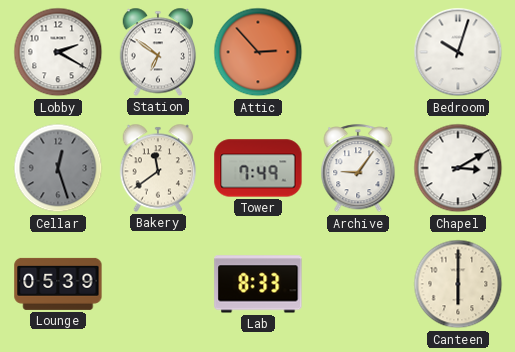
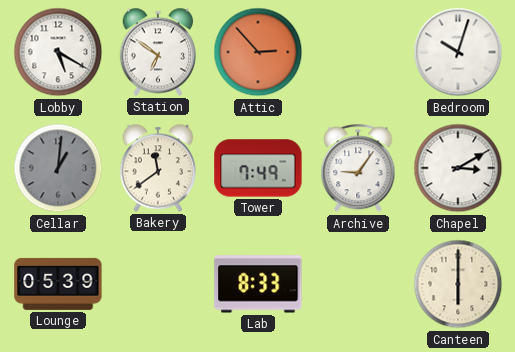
Lobby: 2:20 -> 5:20
Cellar: 12:27 -> 1:01
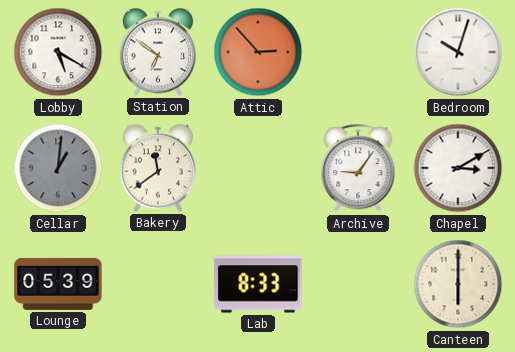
Tower: 7:49 -> none
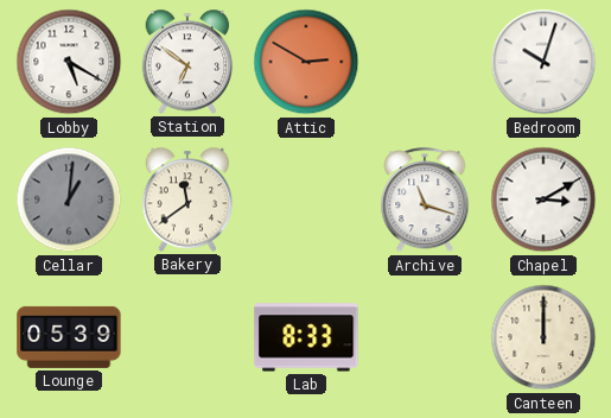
Attic: 2:53 -> 2:50
Archive: 9:06 -> 11:18
Canteen: 6:00 -> 12:00
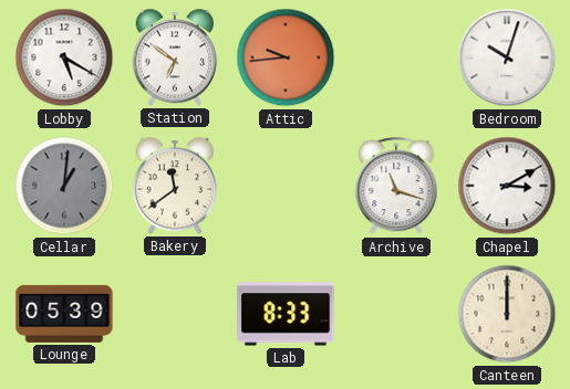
Attic: 2:50 -> 9:44
